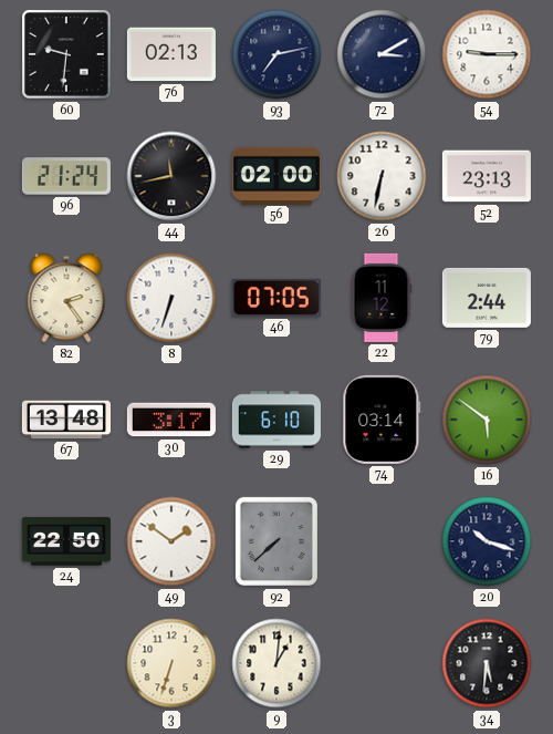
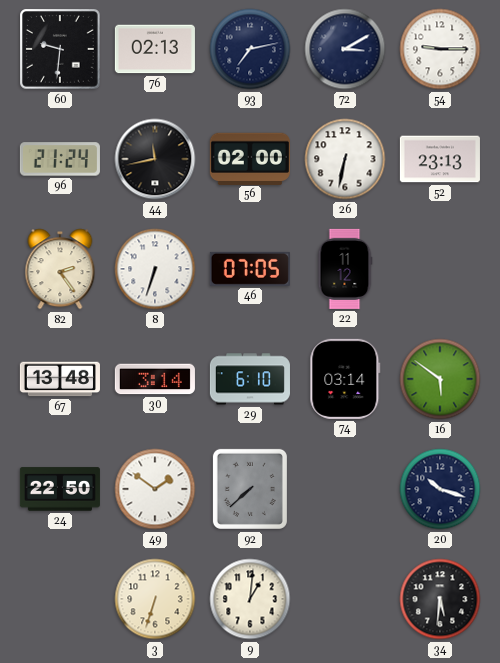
79: 2:44 -> none
30: 3:17 -> 3:14
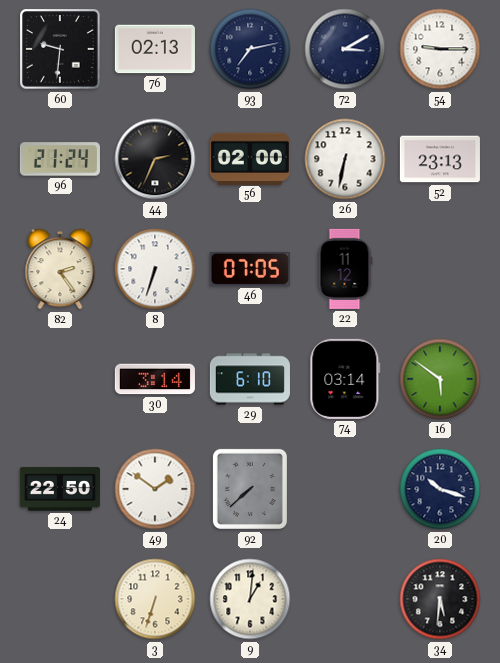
44: 11:43 -> 2:34
67: 13:48 -> none
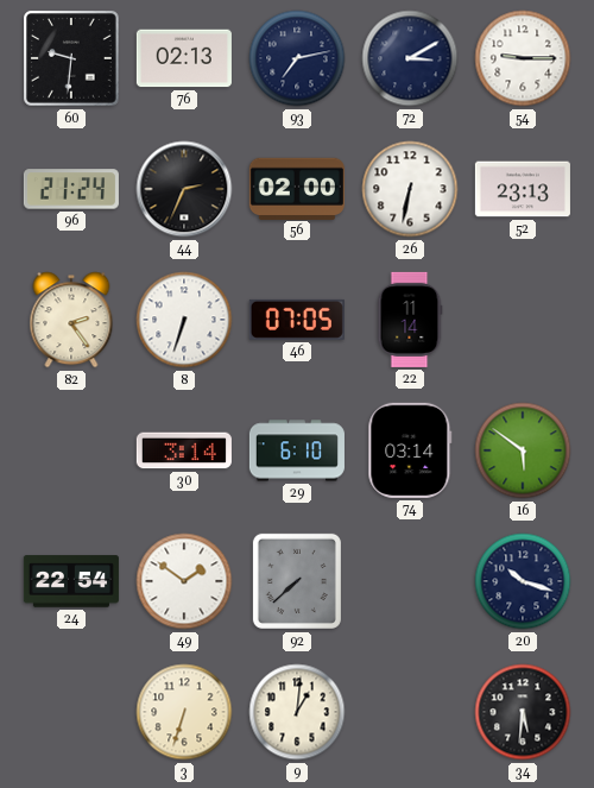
22: 11:12 -> 11:14
24: 22:50 -> 22:54
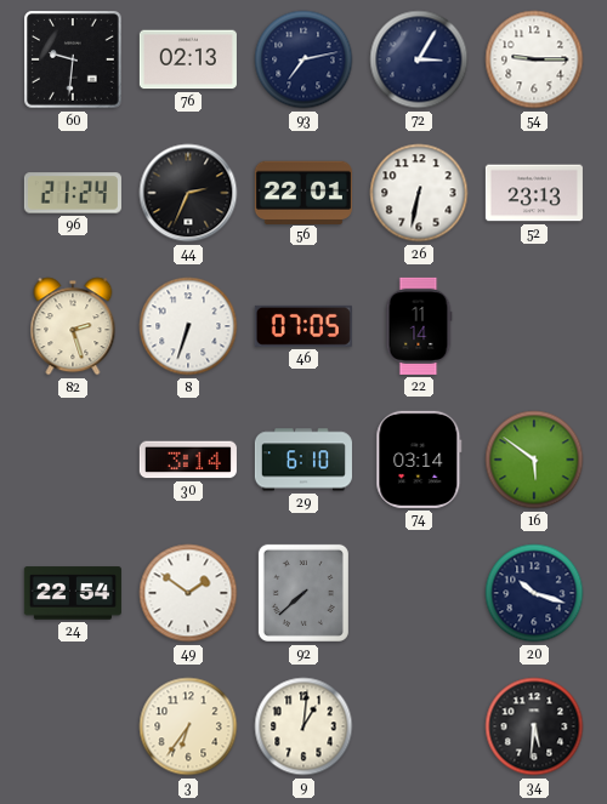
72: 3:10 -> 3:05
56: 02:00 -> 22:01
82: 2:24 -> 2:27
3: 6:33 -> 6:36
